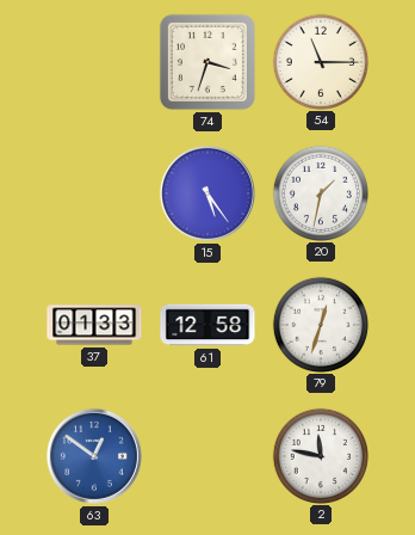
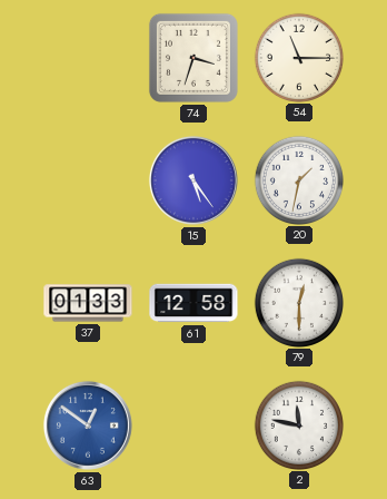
79: 12:33 -> 12:30
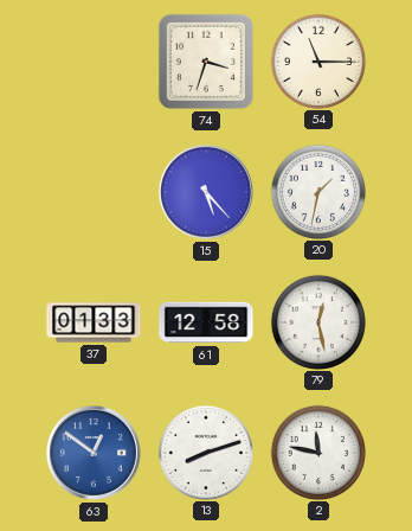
15: 5:24 -> 5:23
79: 12:30 -> 12:28
13: none -> 8:12
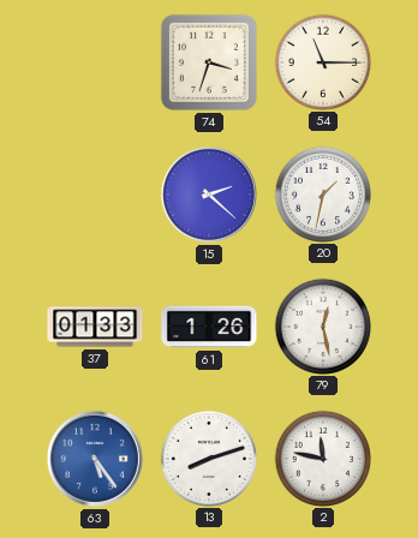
15: 5:23 -> 2:22
61: 12:58 -> 1:26
63: 12:51 -> 5:24
